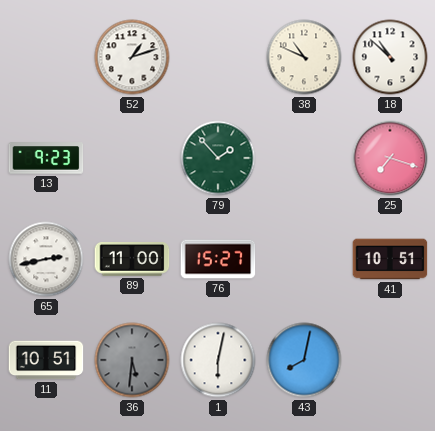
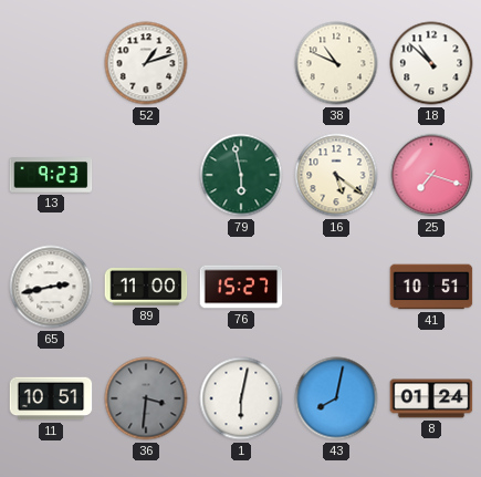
79: 1:53 -> 5:58
16: none -> 5:21
36: 5:31 -> 3:31
8: none -> 01:24
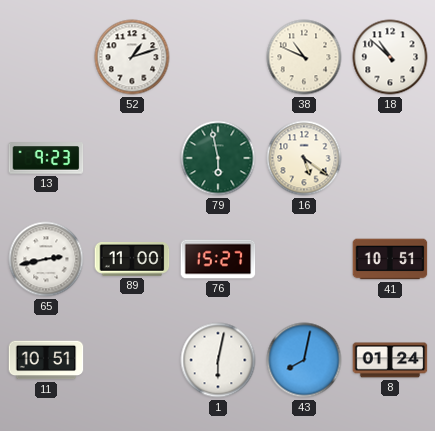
25: 7:18 -> none
36: 3:31 -> none
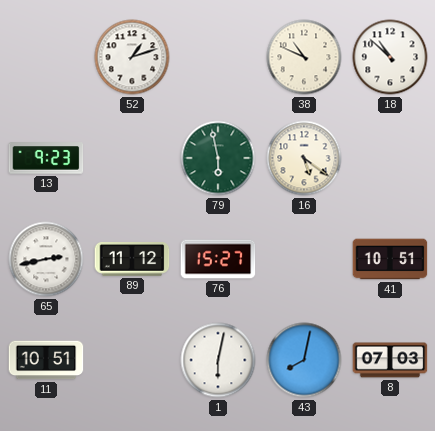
89: 11:00 -> 11:12
8: 01:24 -> 07:03
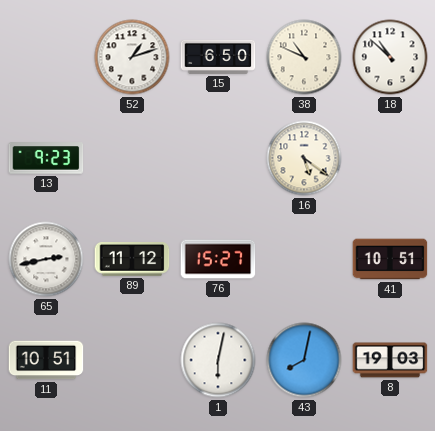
15: none -> 6:50
79: 5:58 -> none
8: 07:03 -> 19:03
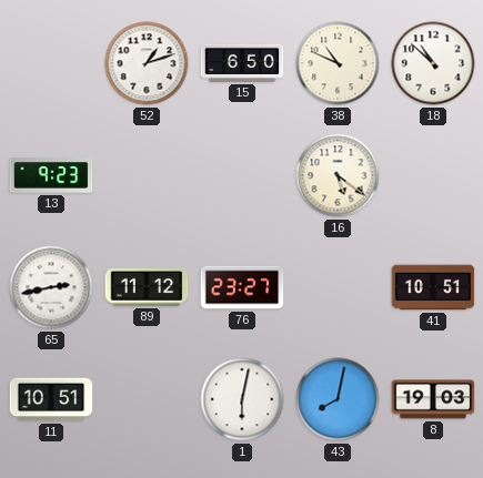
76: 15:27 -> 23:27
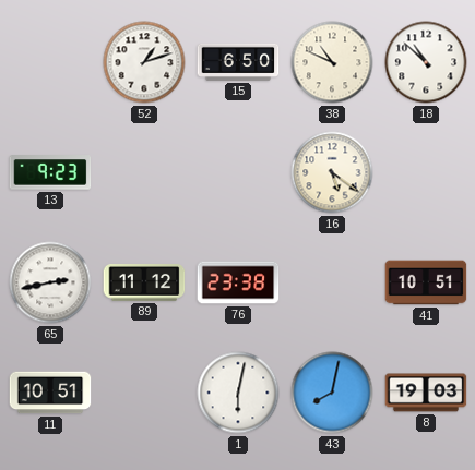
76: 23:27 -> 23:38
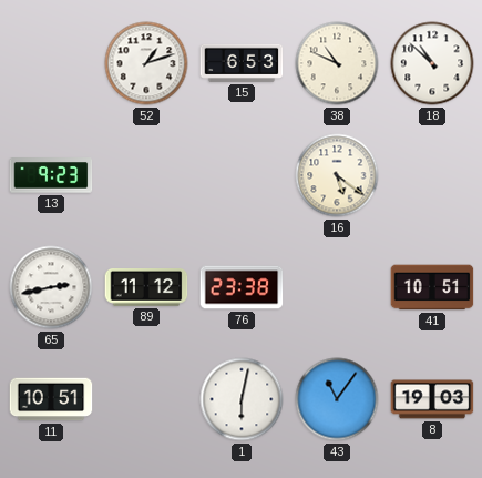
15: 6:50 -> 6:53
43: 8:02 -> 11:06
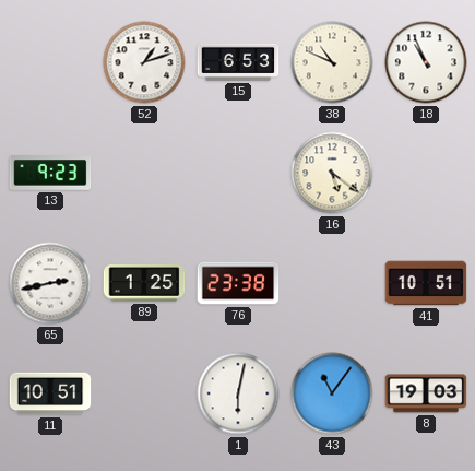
18: 10:52 -> 10:56
89: 11:12 -> 1:25
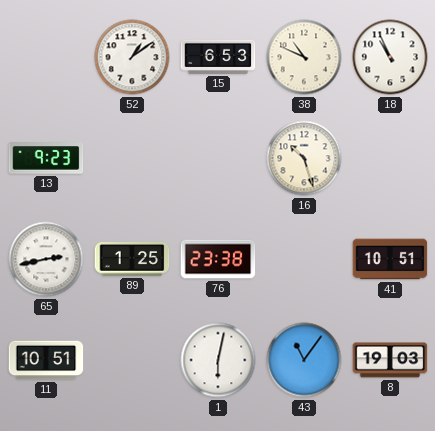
52: 1:12 -> 1:09
16: 5:21 -> 10:27
